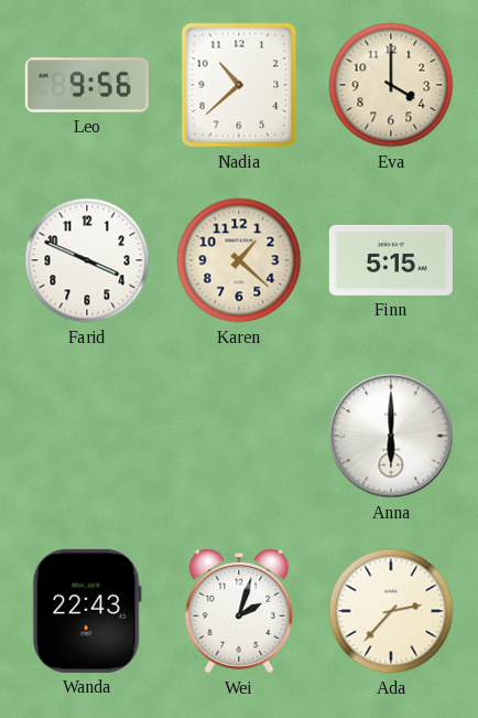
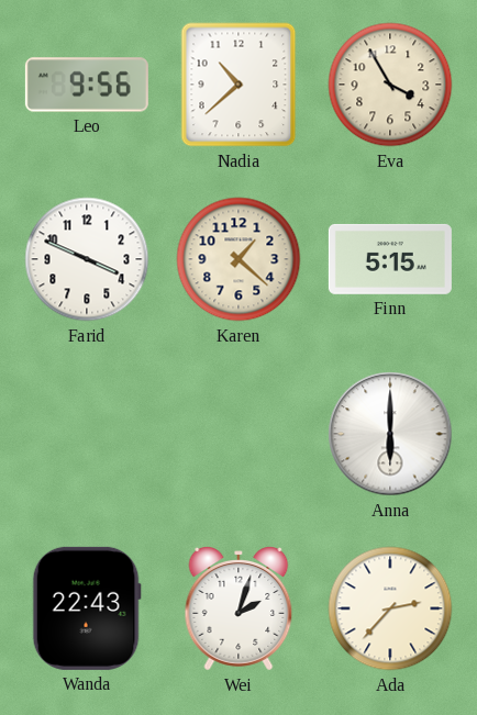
Eva: 4:00 -> 3:55
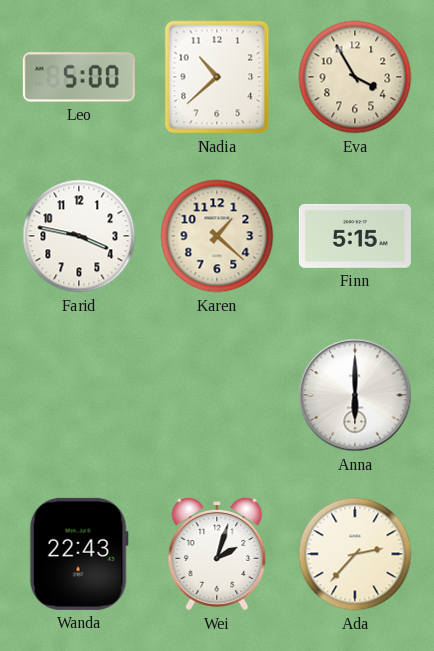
Leo: 9:56 -> 5:00
Farid: 3:49 -> 3:47
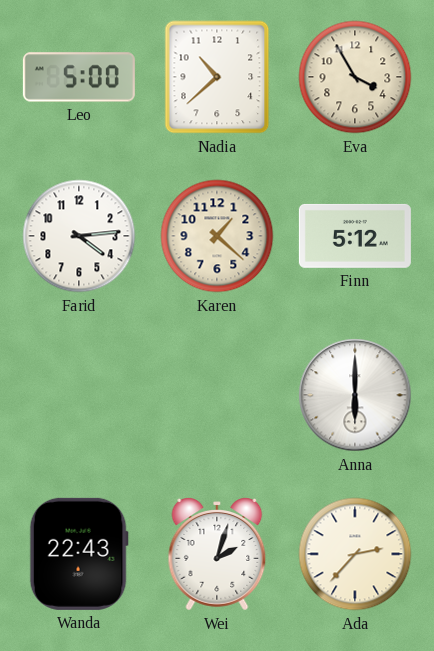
Farid: 3:47 -> 4:14
Finn: 5:15 -> 5:12
